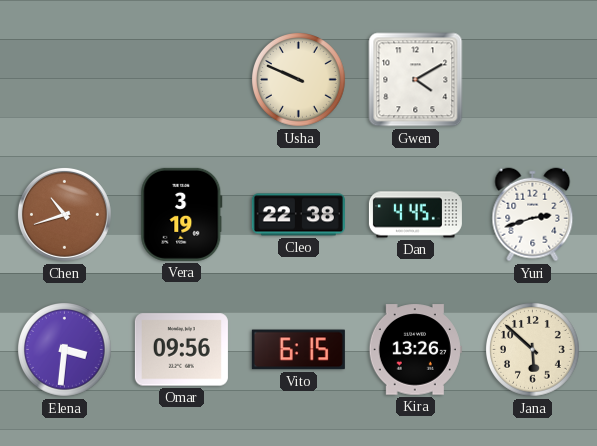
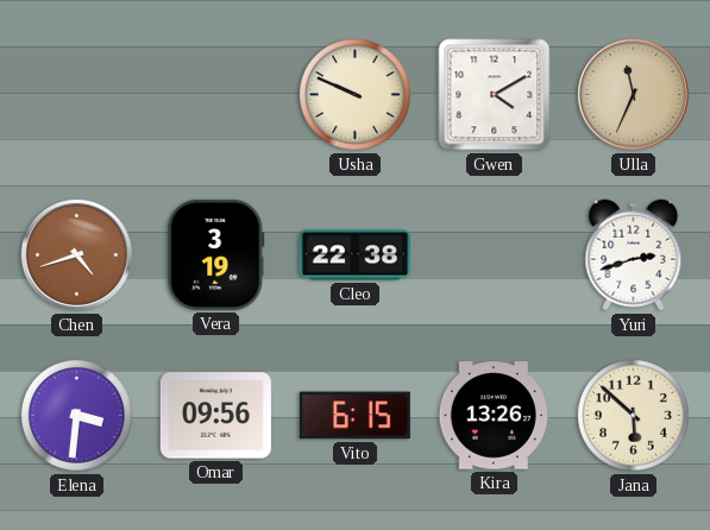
Ulla: none -> 11:34
Chen: 10:42 -> 4:42
Dan: 4:45 -> none
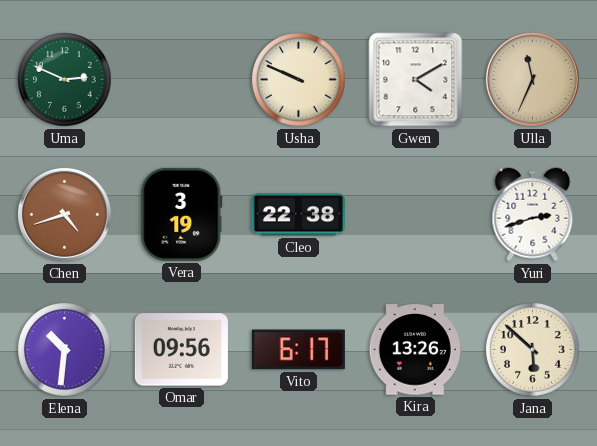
Uma: none -> 2:49
Elena: 3:31 -> 10:31
Vito: 6:15 -> 6:17
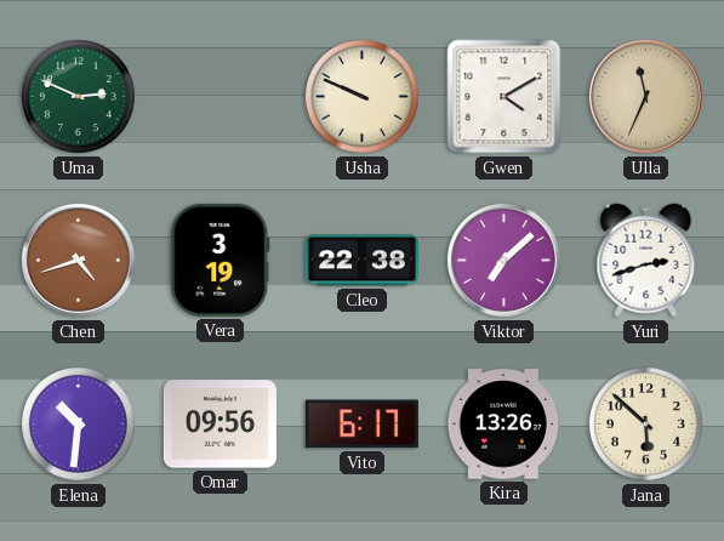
Viktor: none -> 7:08
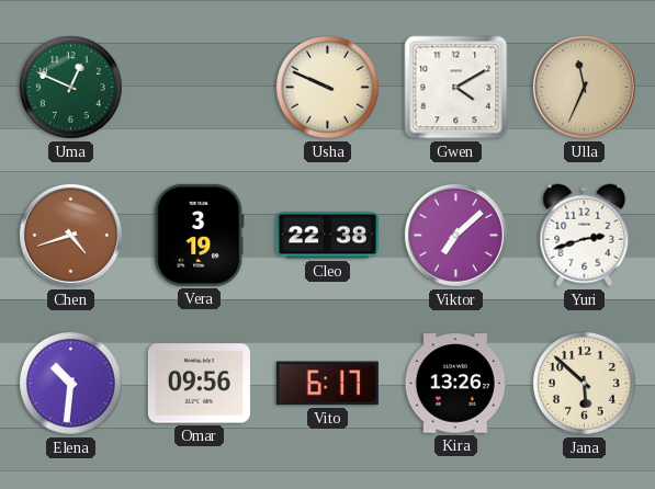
Uma: 2:49 -> 12:49
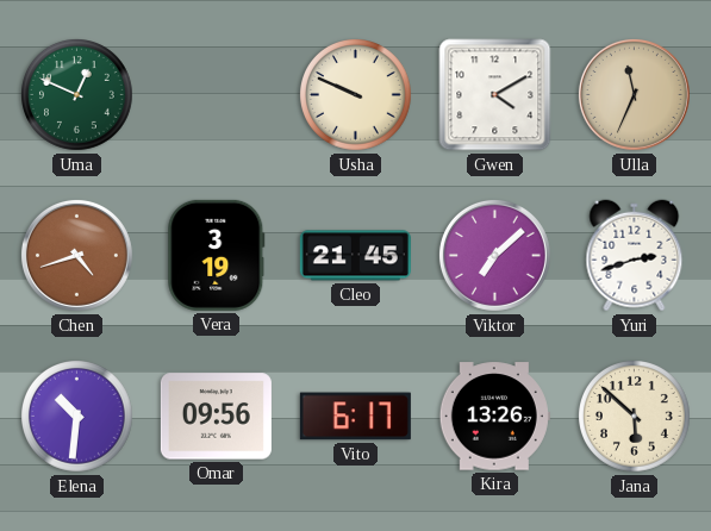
Cleo: 22:38 -> 21:45
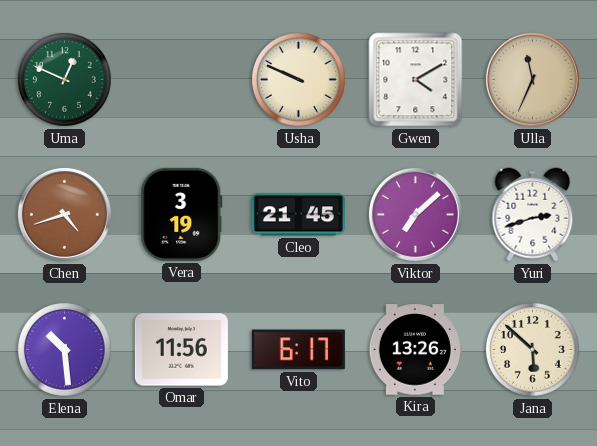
Elena: 10:31 -> 10:29
Omar: 09:56 -> 11:56
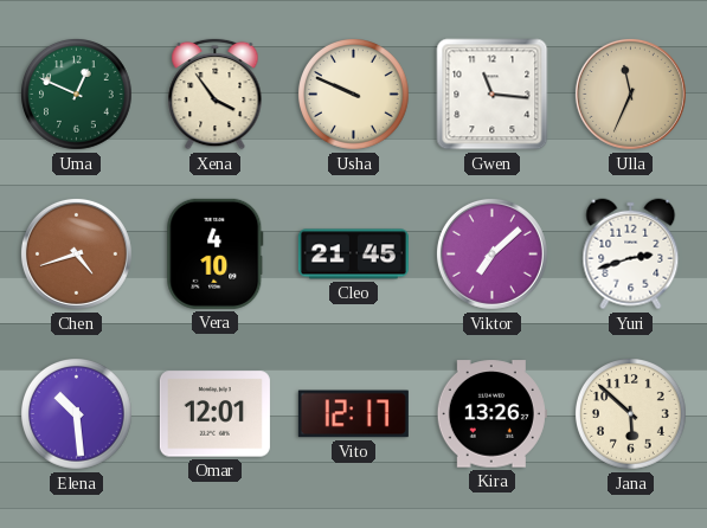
Xena: none -> 3:54
Gwen: 4:10 -> 11:16
Vera: 3:19 -> 4:10
Omar: 11:56 -> 12:01
Vito: 6:17 -> 12:17
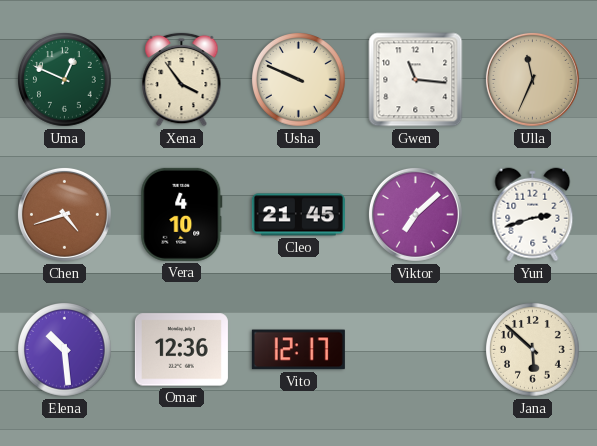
Omar: 12:01 -> 12:36
Kira: 13:26 -> none
